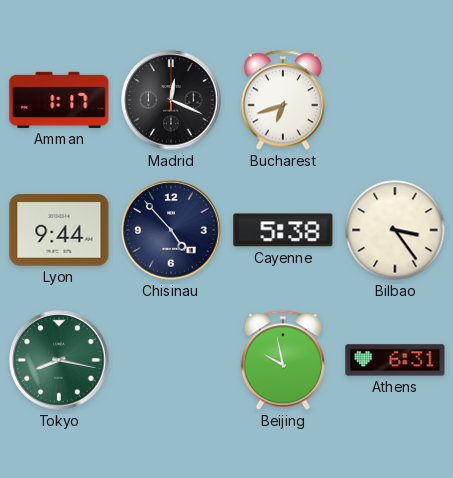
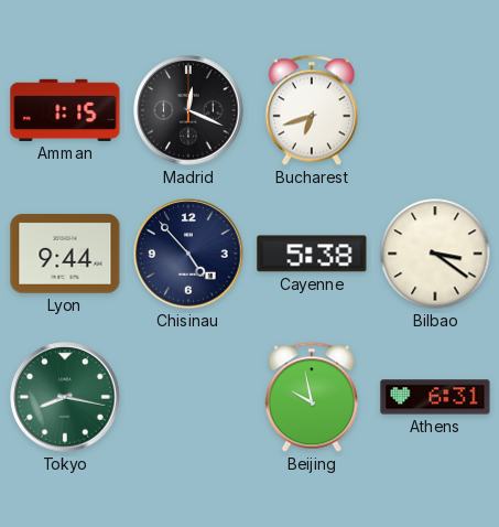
Amman: 1:17 -> 1:15
Bilbao: 3:24 -> 3:21
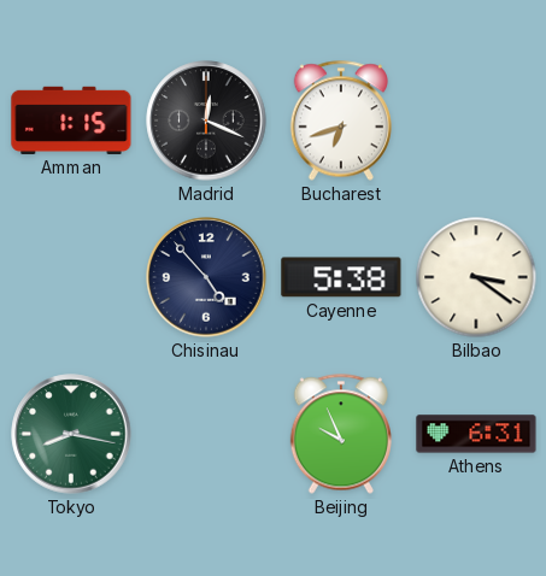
Lyon: 9:44 -> none
Beijing: 9:58 -> 9:56
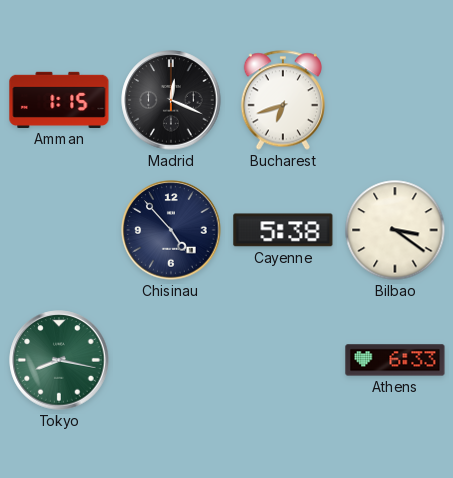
Beijing: 9:56 -> none
Athens: 6:31 -> 6:33
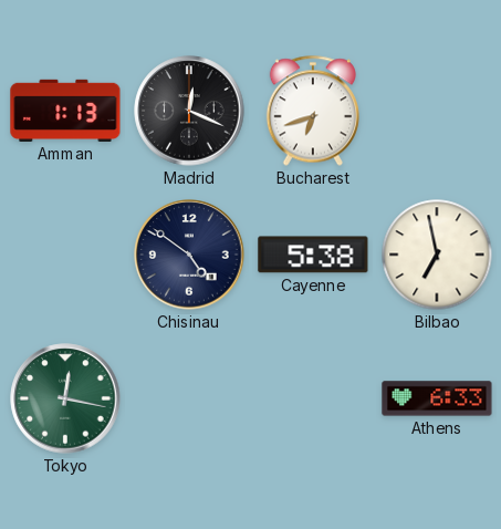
Amman: 1:15 -> 1:13
Chisinau: 4:53 -> 4:51
Bilbao: 3:21 -> 6:58
Tokyo: 8:17 -> 12:17
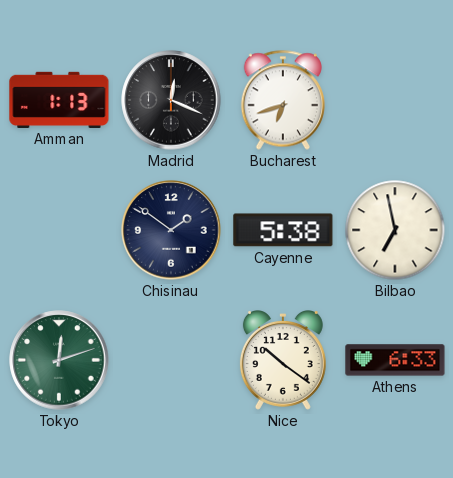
Chisinau: 4:51 -> 1:51
Tokyo: 12:17 -> 12:12
Nice: none -> 10:21
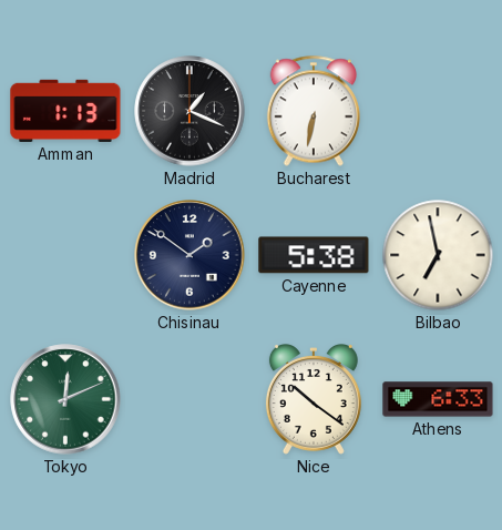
Madrid: 12:19 -> 1:19
Bucharest: 6:42 -> 6:32
Tokyo: 12:12 -> 12:11
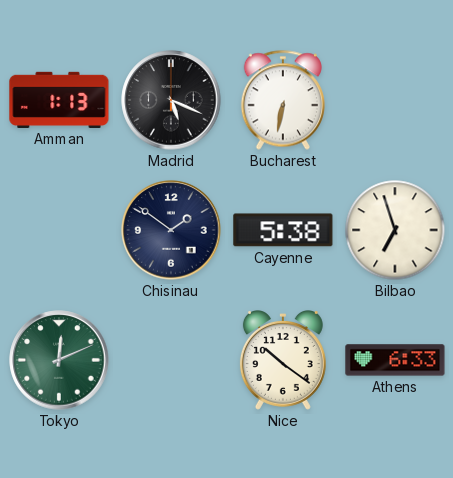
Madrid: 1:19 -> 5:19
Bilbao: 6:58 -> 6:57
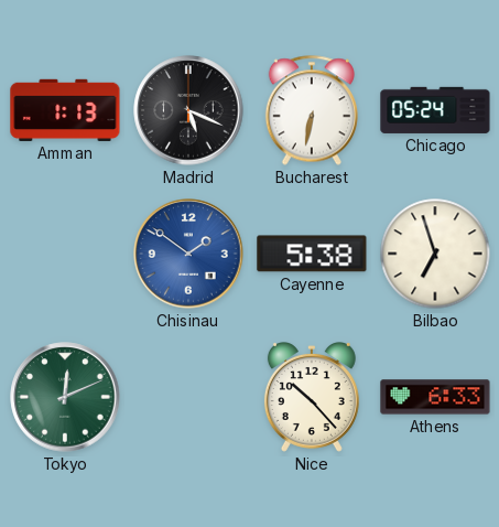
Chicago: none -> 05:24
Chisinau dial: navy -> blue
Nice: 10:21 -> 10:23
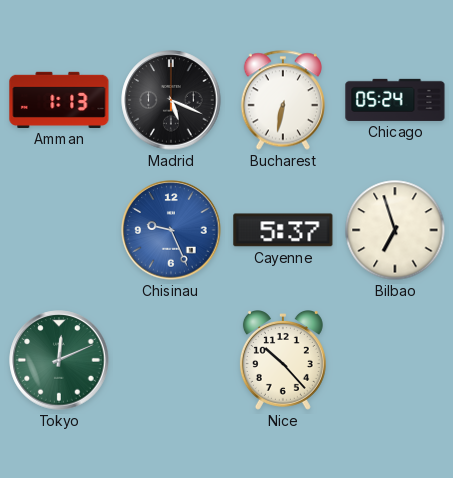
Chisinau: 1:51 -> 9:26
Cayenne: 5:38 -> 5:37
Athens: 6:33 -> none
